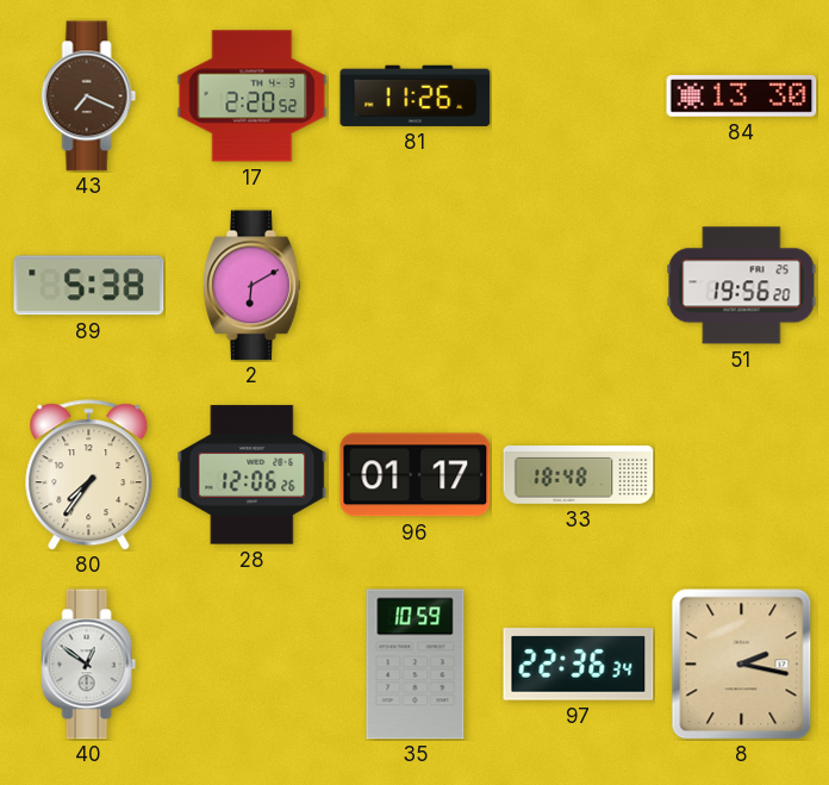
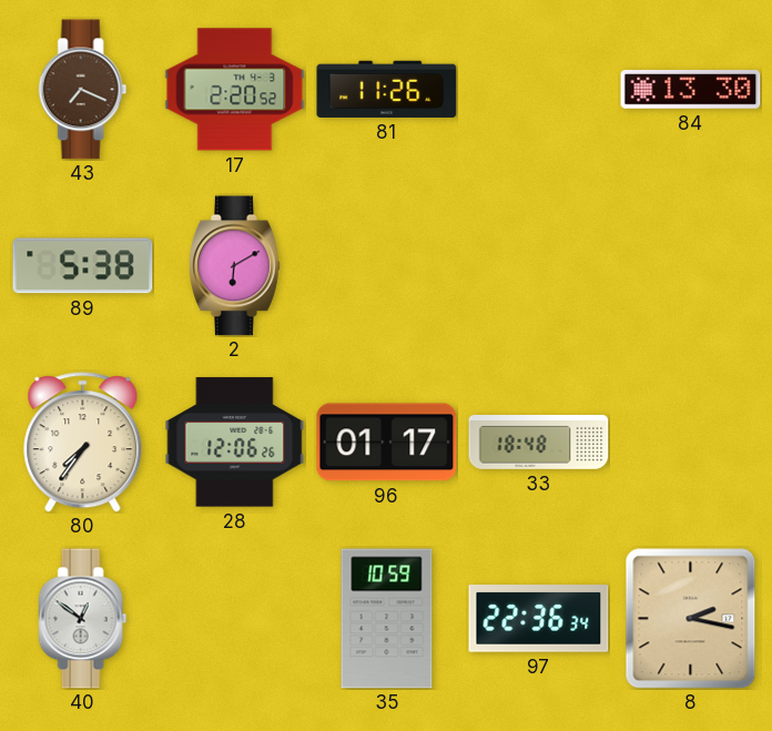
51: 19:56 -> none
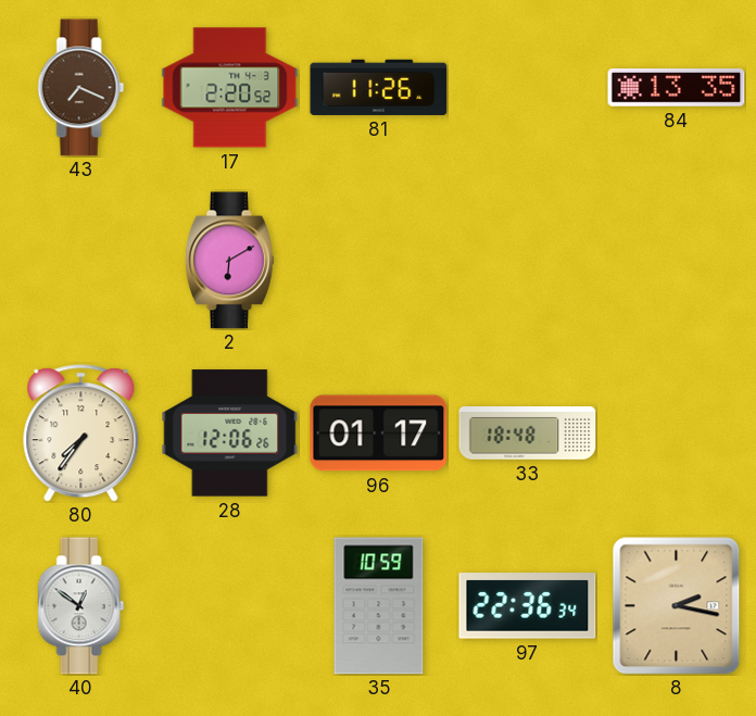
84: 13:30 -> 13:35
89: 5:38 -> none
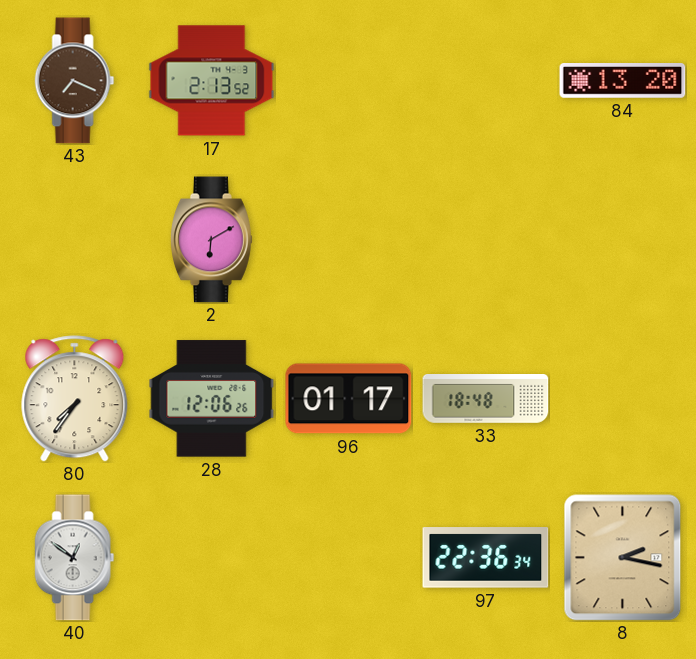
17: 2:20 -> 2:13
81: 11:26 -> none
84: 13:35 -> 13:20
35: 10:59 -> none
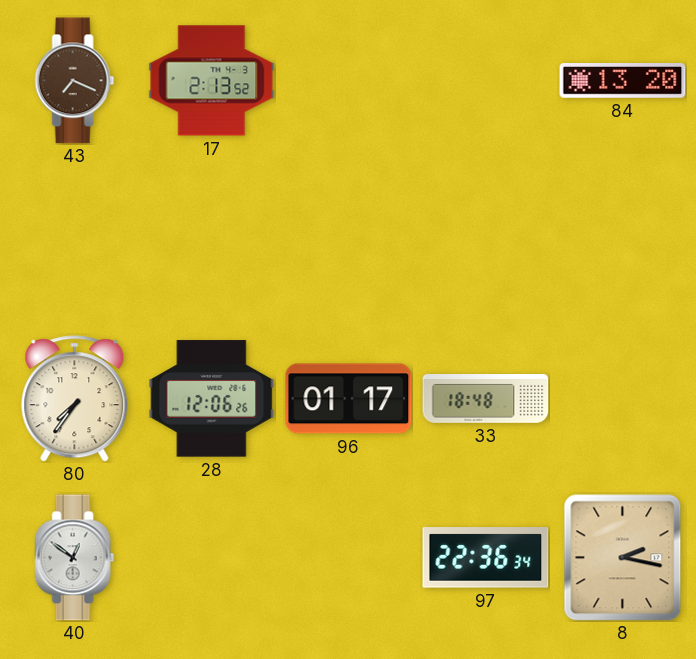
2: 6:10 -> none
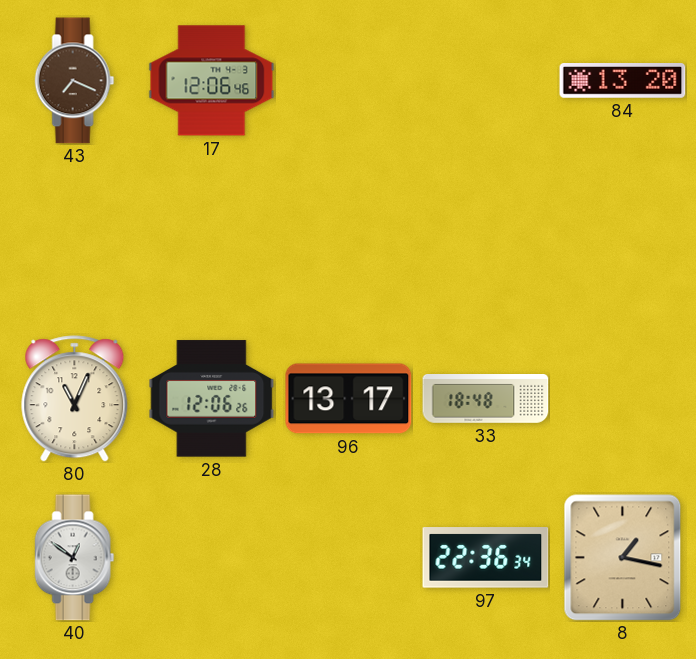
17: 2:13 -> 12:06
80: 7:36 -> 11:04
96: 01:17 -> 13:17
8: 2:17 -> 1:17
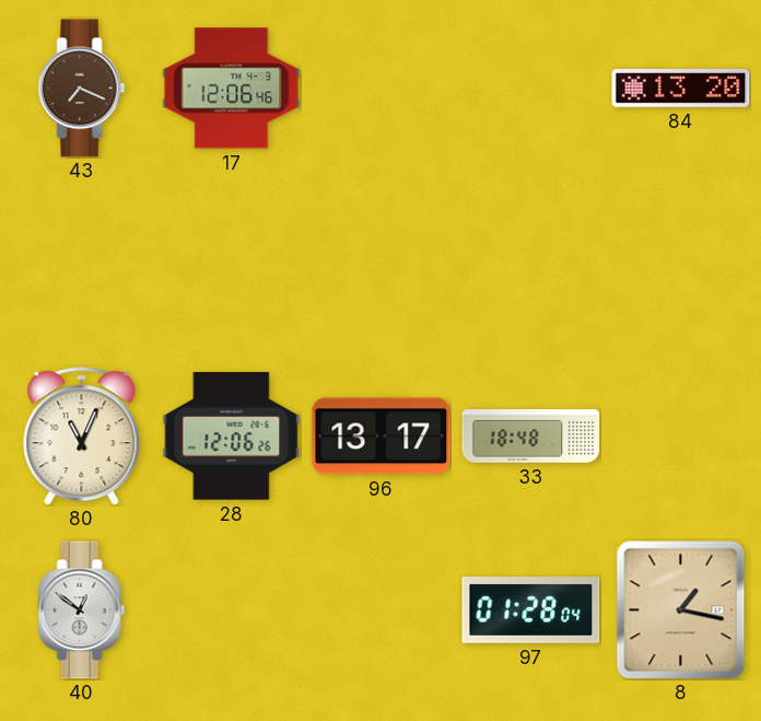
97: 22:36 -> 01:28
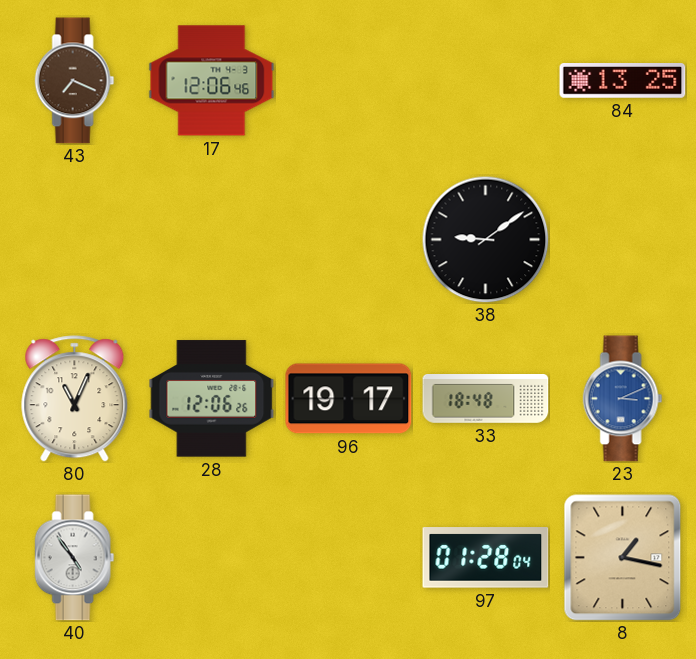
84: 13:20 -> 13:25
38: none -> 9:09
96: 13:17 -> 19:17
23: none -> 3:11
40: 12:51 -> 4:54
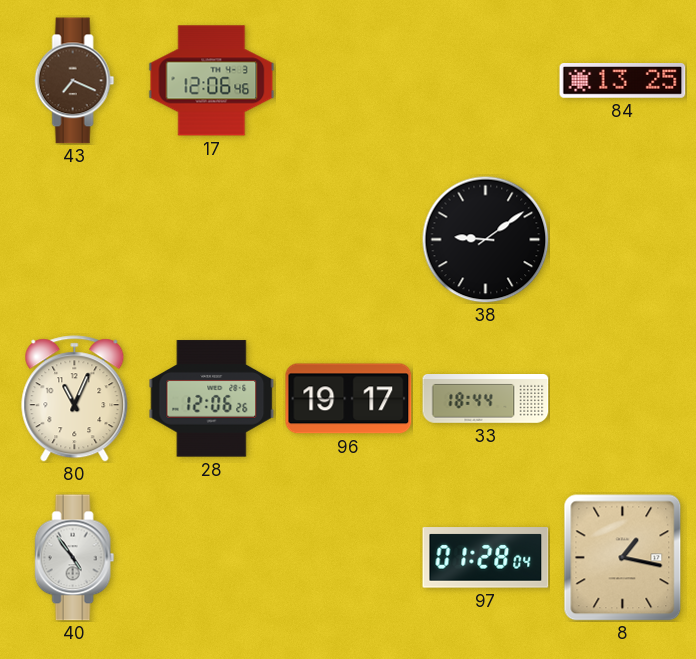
33: 18:48 -> 18:44
23: 3:11 -> none
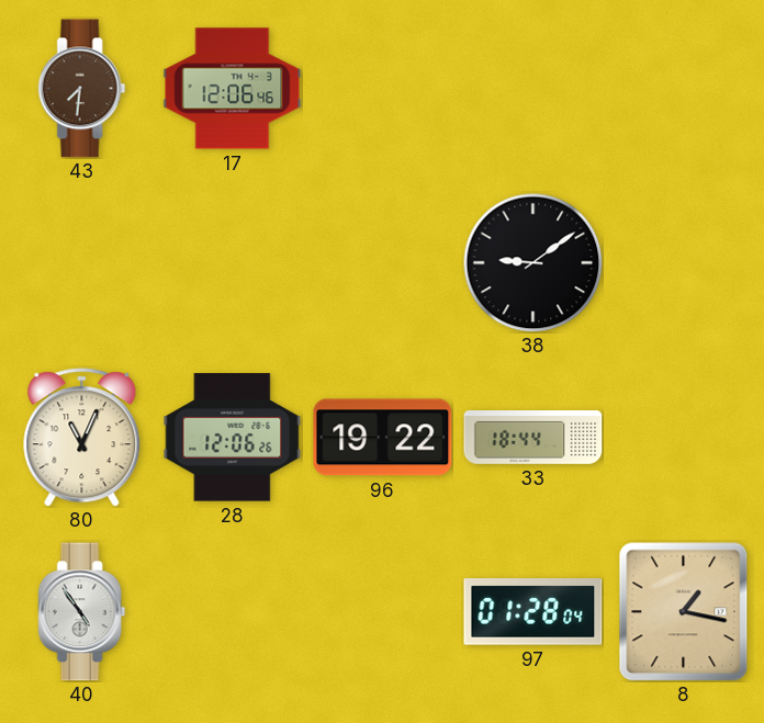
43: 7:19 -> 7:31
84: 13:25 -> none
96: 19:17 -> 19:22
